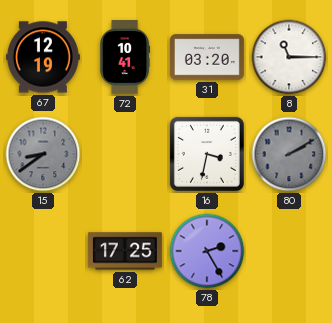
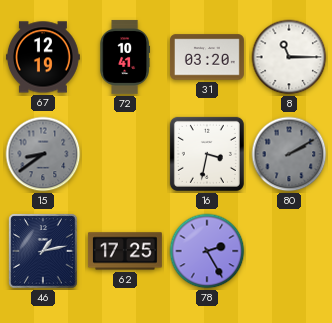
46: none -> 1:13
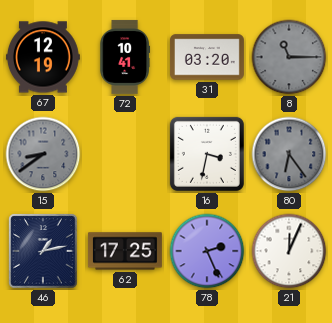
8 dial: white -> grey
80: 2:10 -> 6:24
78: 2:25 -> 2:26
21: none -> 12:04
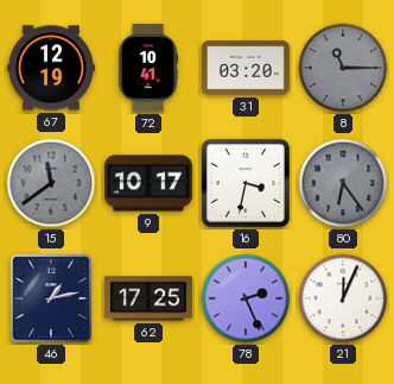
15: 8:39 -> 11:39
9: none -> 10:17
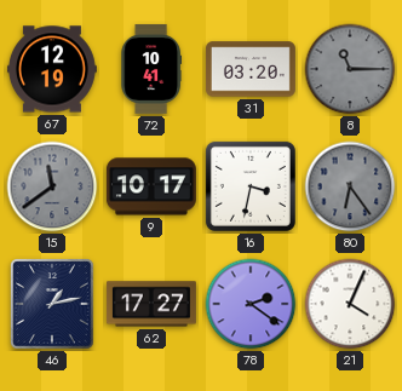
62: 17:25 -> 17:27
78: 2:26 -> 2:21
21: 12:04 -> 4:04
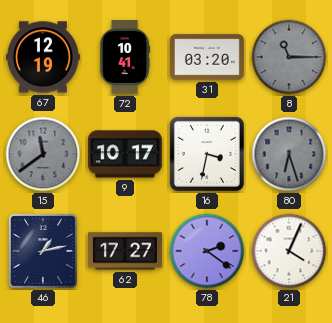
80: 6:24 -> 6:27
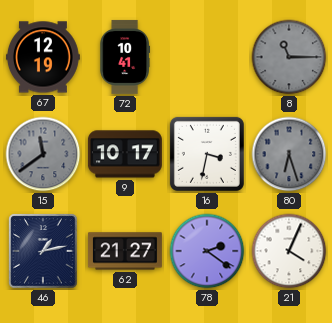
31: 03:20 -> none
62: 17:27 -> 21:27
